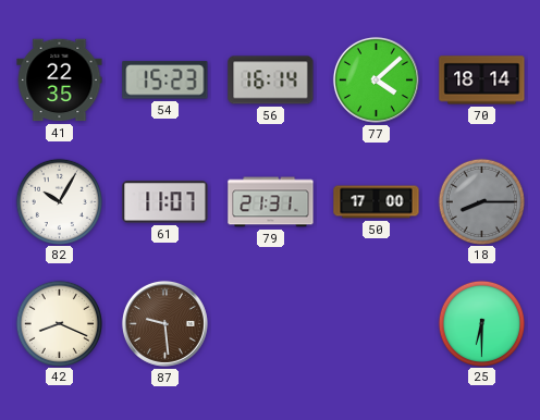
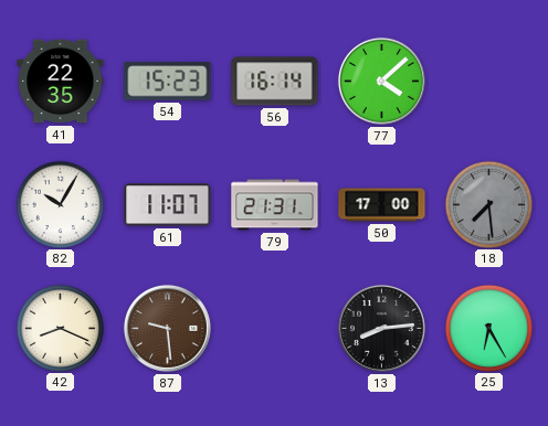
70: 18:14 -> none
18: 8:15 -> 7:29
13: none -> 8:14
25: 6:30 -> 6:25
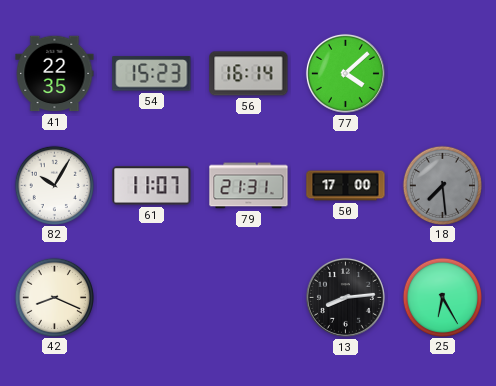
87: 9:29 -> none
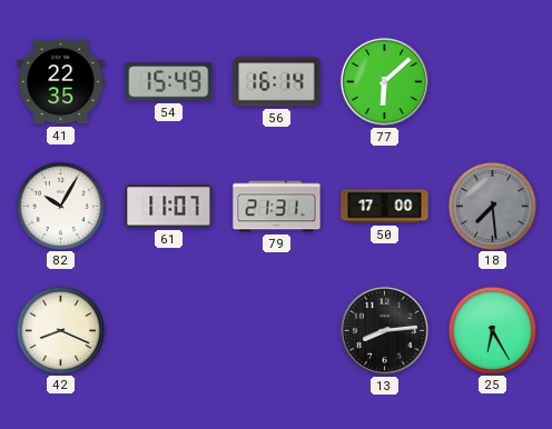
54: 15:23 -> 15:49
77: 4:08 -> 6:08
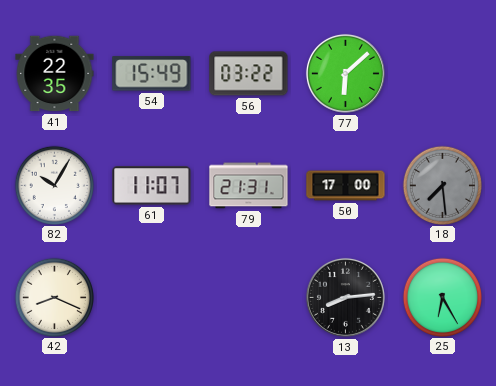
56: 16:14 -> 03:22
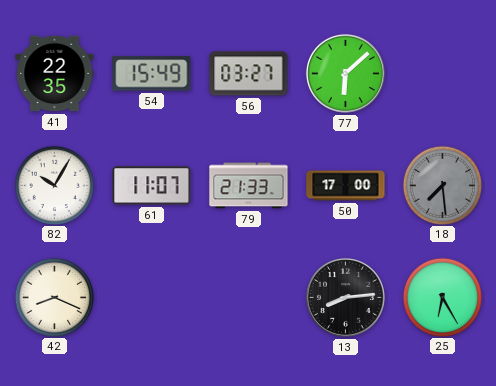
56: 03:22 -> 03:27
79: 21:31 -> 21:33
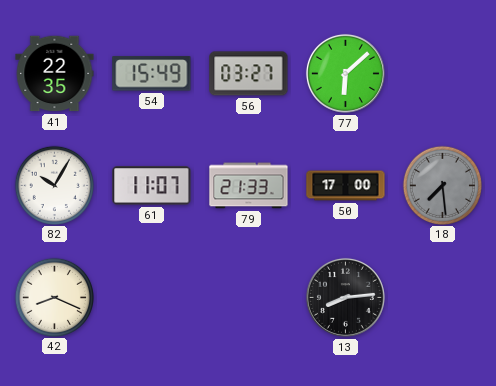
25: 6:25 -> none
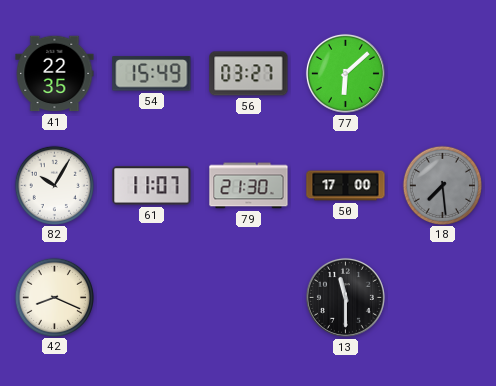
79: 21:33 -> 21:30
13: 8:14 -> 11:30
